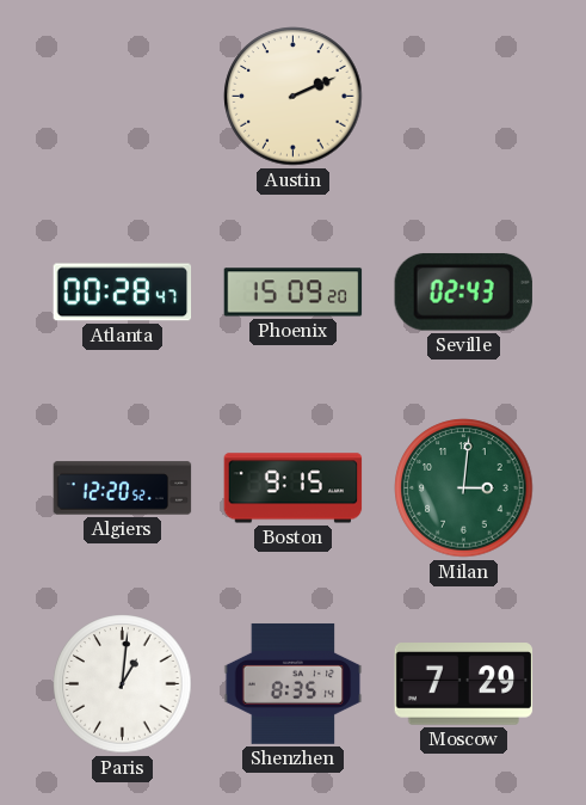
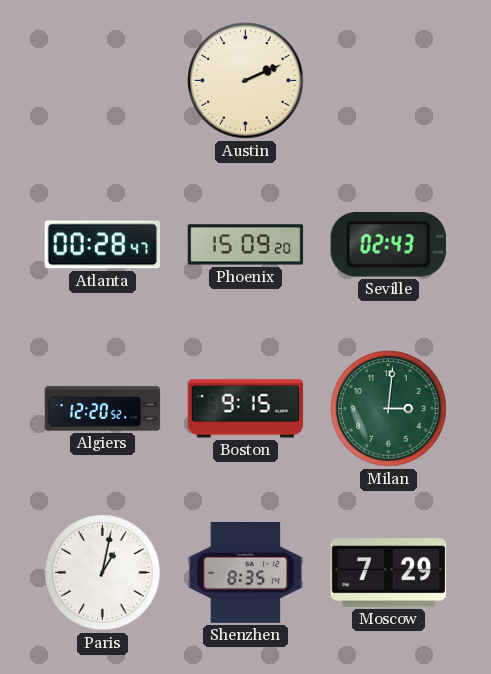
Paris: 1:01 -> 1:02
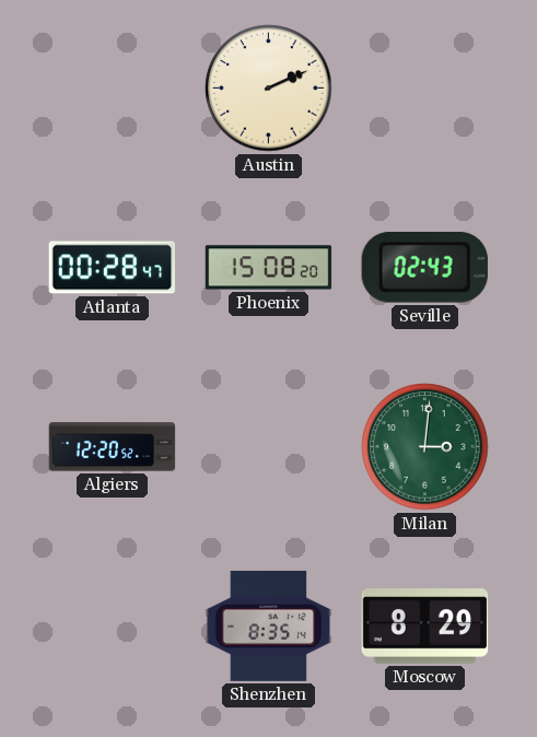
Phoenix: 15:09 -> 15:08
Boston: 9:15 -> none
Paris: 1:02 -> none
Moscow: 7:29 -> 8:29
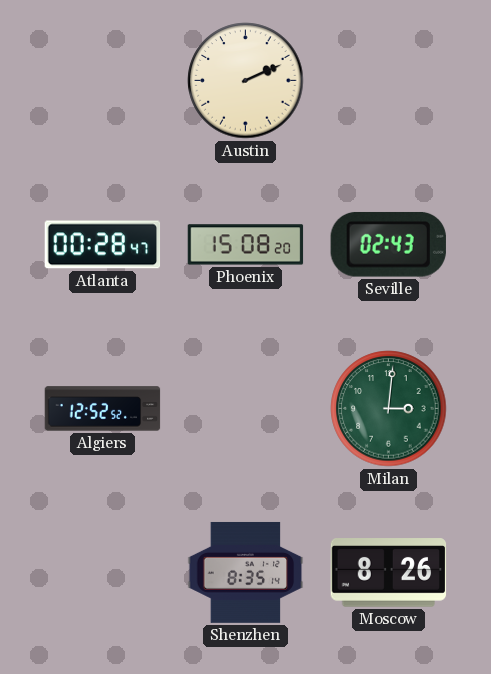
Algiers: 12:20 -> 12:52
Moscow: 8:29 -> 8:26
